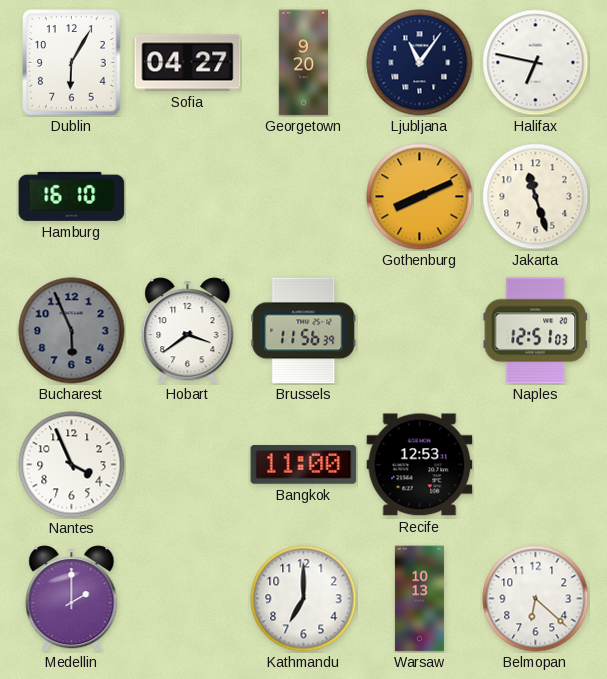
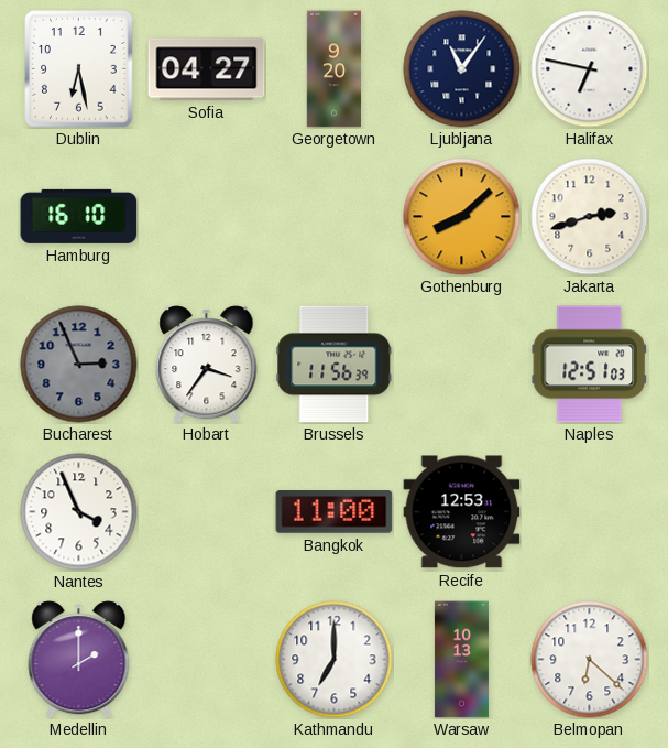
Dublin: 6:05 -> 6:28
Gothenburg: 8:11 -> 8:08
Jakarta: 11:27 -> 2:42
Bucharest: 5:56 -> 2:56
Hobart: 3:39 -> 3:36
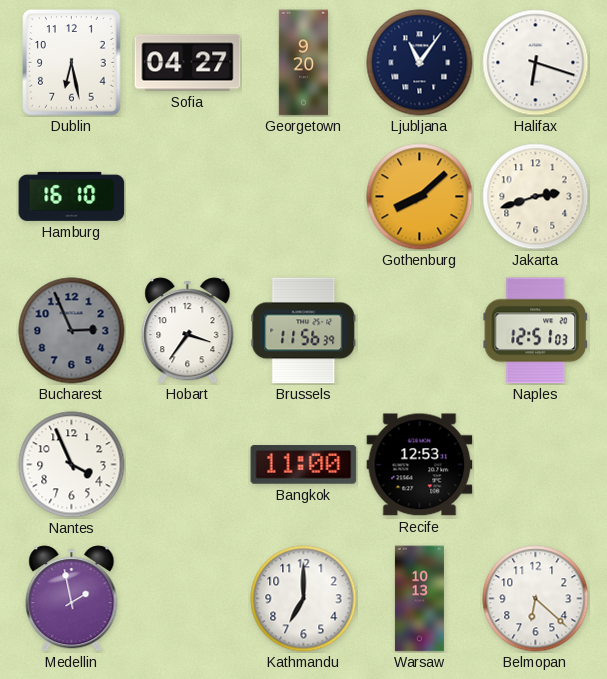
Halifax: 6:47 -> 6:18
Medellin: 2:00 -> 1:58
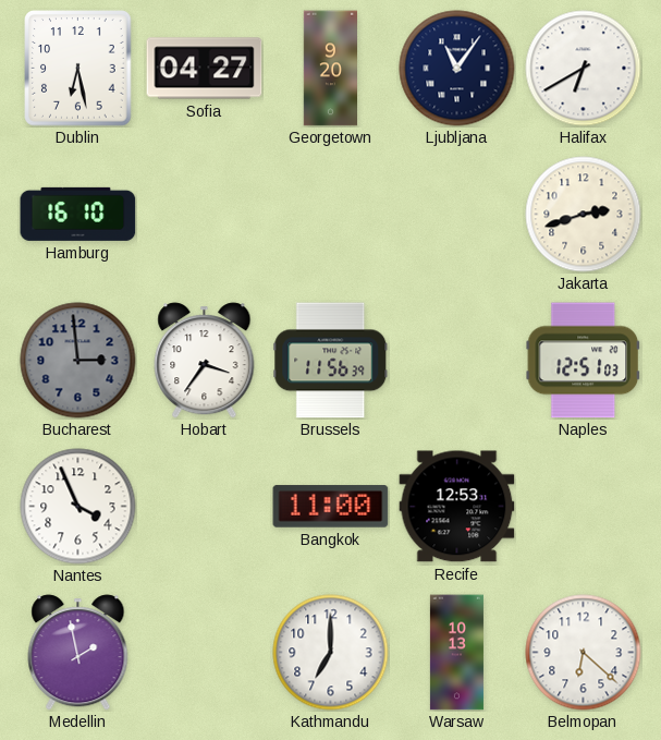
Halifax: 6:18 -> 6:40
Gothenburg: 8:08 -> none
Bucharest: 2:56 -> 2:59
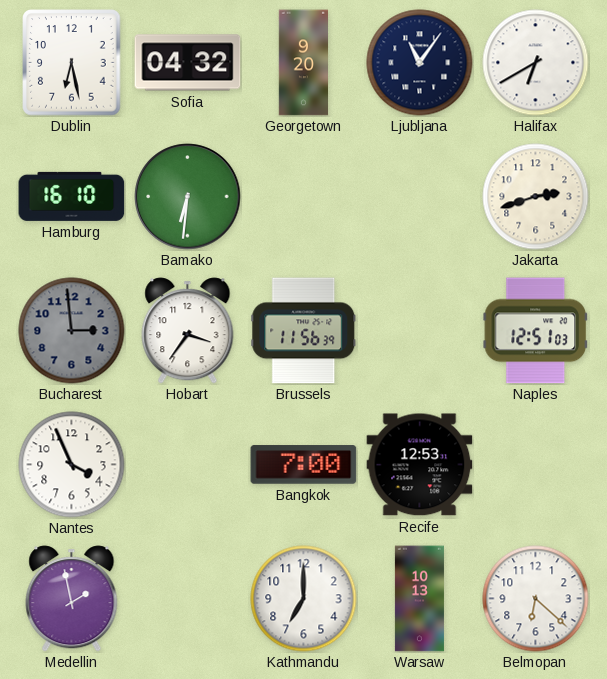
Sofia: 04:27 -> 04:32
Bamako: none -> 6:31
Bangkok: 11:00 -> 7:00
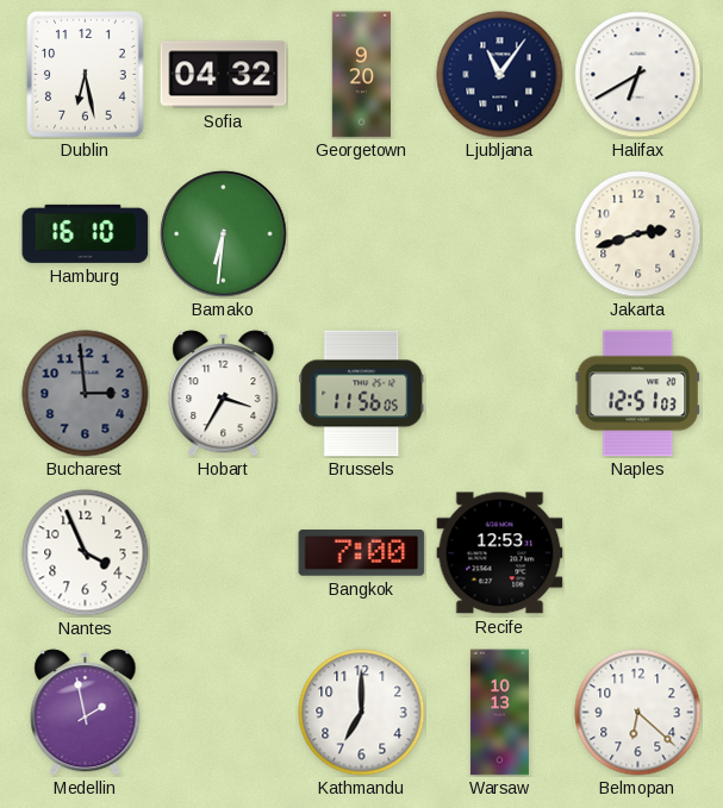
Hobart: 3:36 -> 3:35
Brussels: 11:56:39 -> 11:56:05
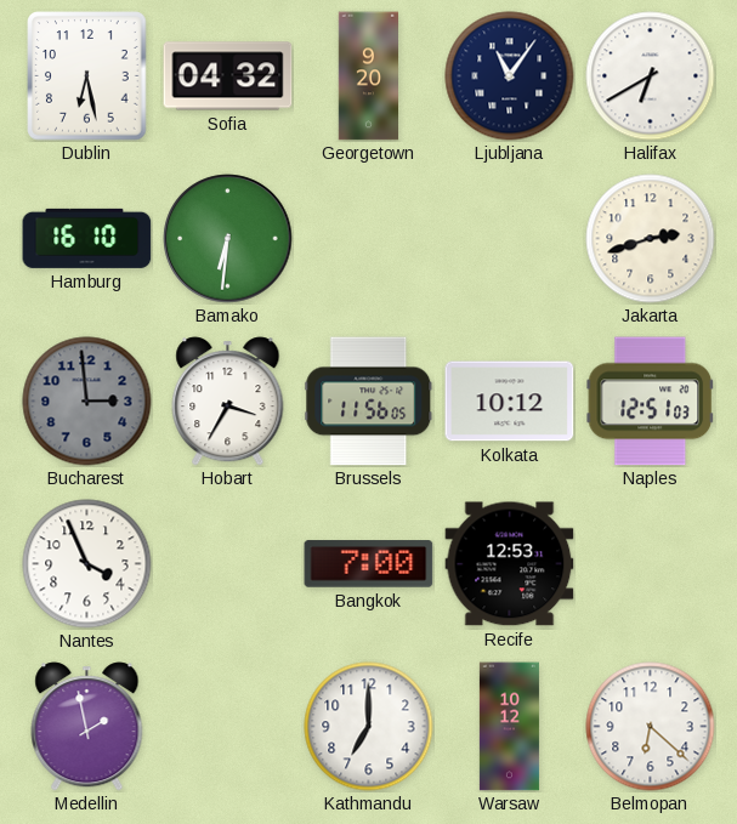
Kolkata: none -> 10:12
Warsaw: 10:13 -> 10:12
